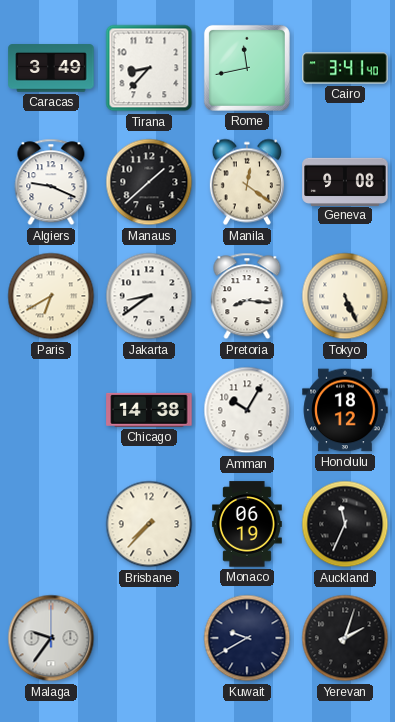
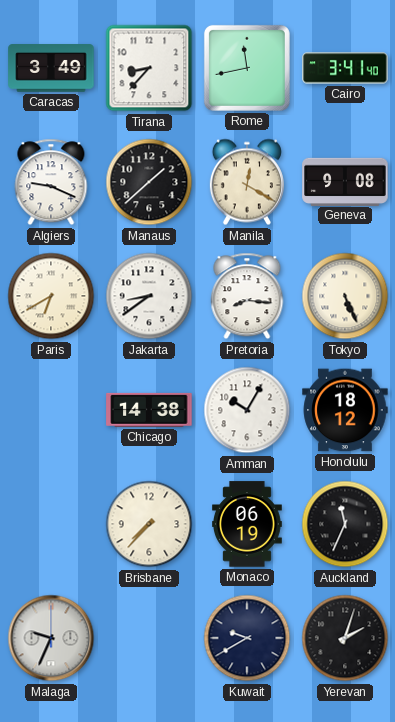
Manila: 12:21 -> 12:20
Malaga: 9:36 -> 9:34
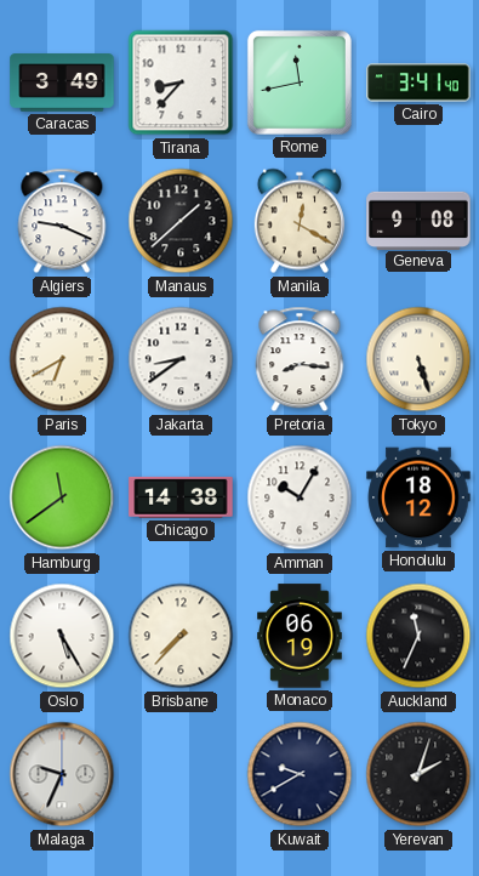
Tokyo: 5:26 -> 5:27
Hamburg: none -> 11:39
Oslo: none -> 5:25
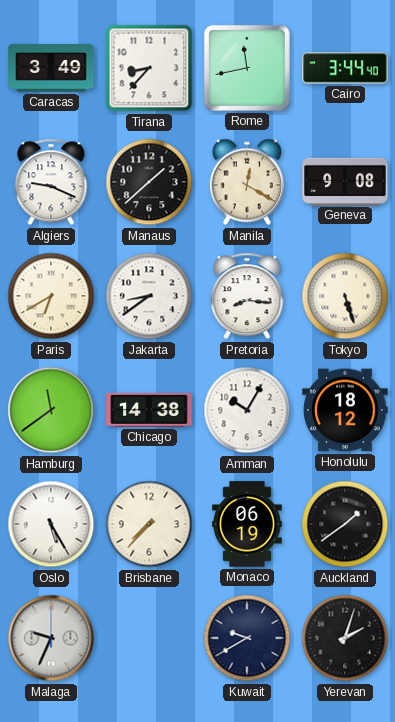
Cairo: 3:41 -> 3:44
Auckland: 11:34 -> 1:39
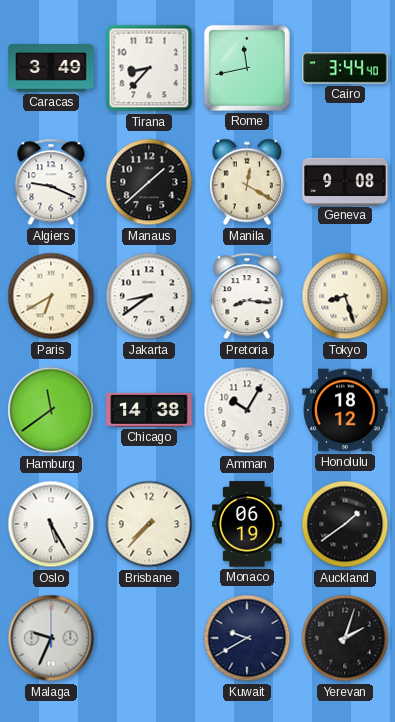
Tokyo: 5:27 -> 8:27
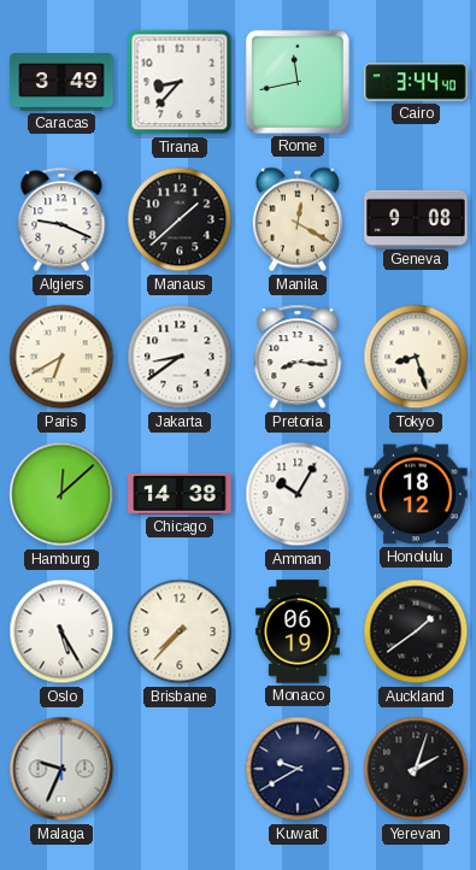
Hamburg: 11:39 -> 12:08
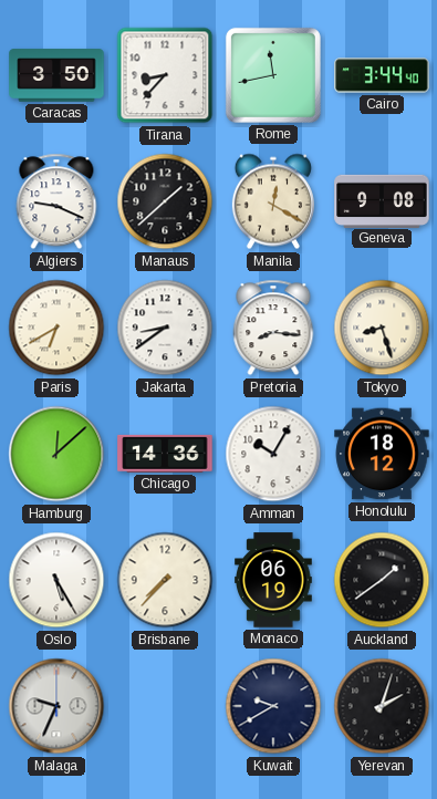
Caracas: 3:49 -> 3:50
Chicago: 14:38 -> 14:36
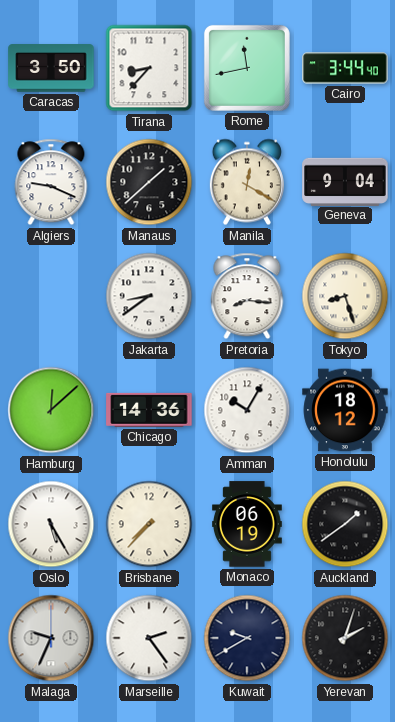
Geneva: 9:08 -> 9:04
Paris: 6:40 -> none
Marseille: none -> 2:24
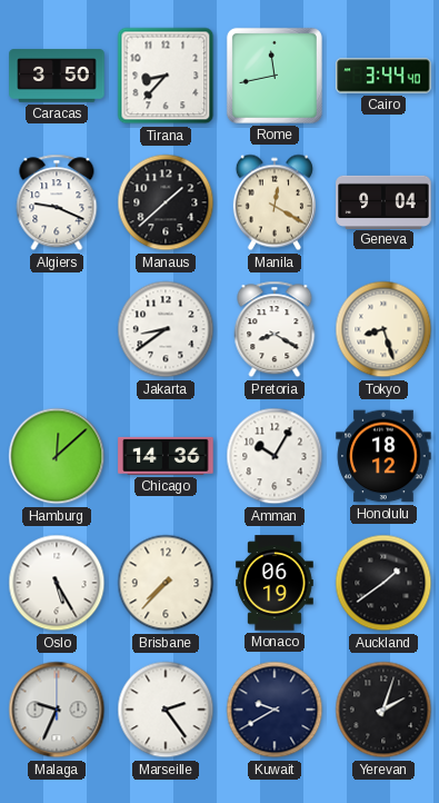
Pretoria: 8:16 -> 8:20
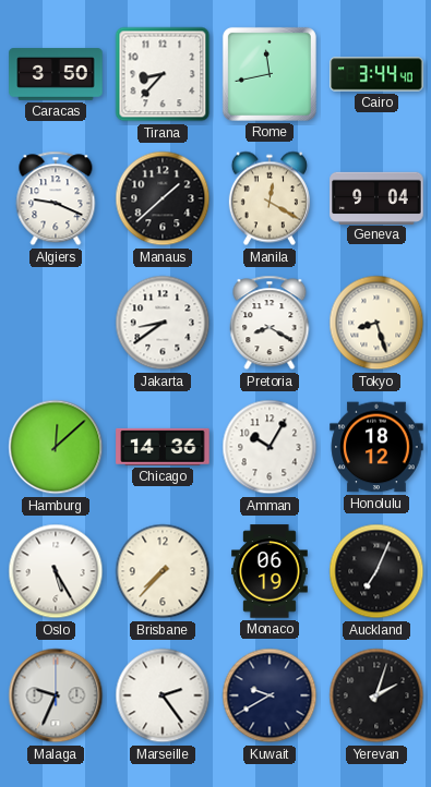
Auckland: 1:39 -> 7:04
